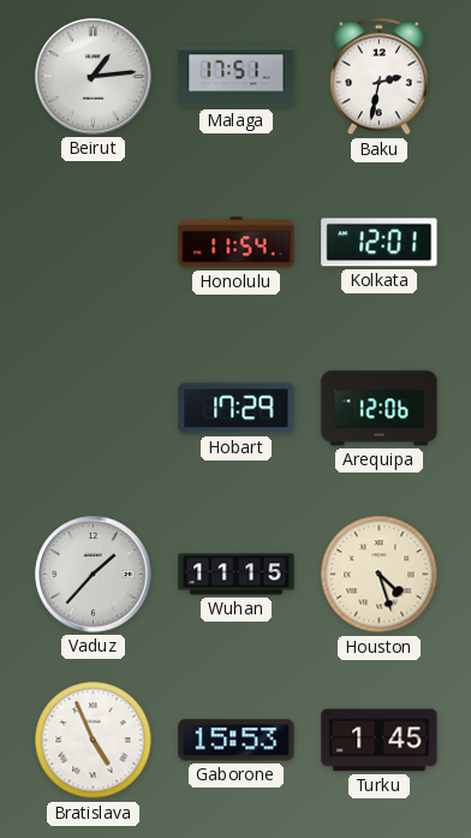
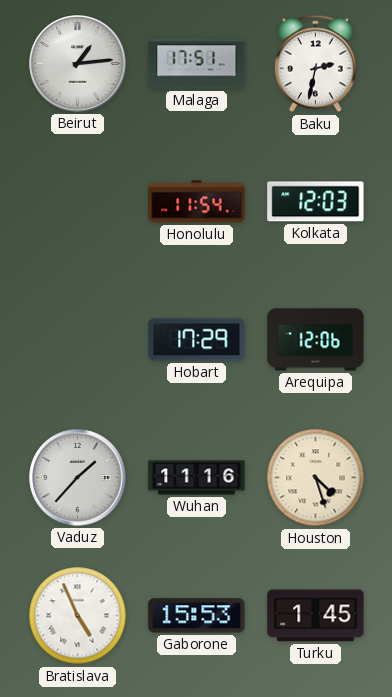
Kolkata: 12:01 -> 12:03
Wuhan: 11:15 -> 11:16
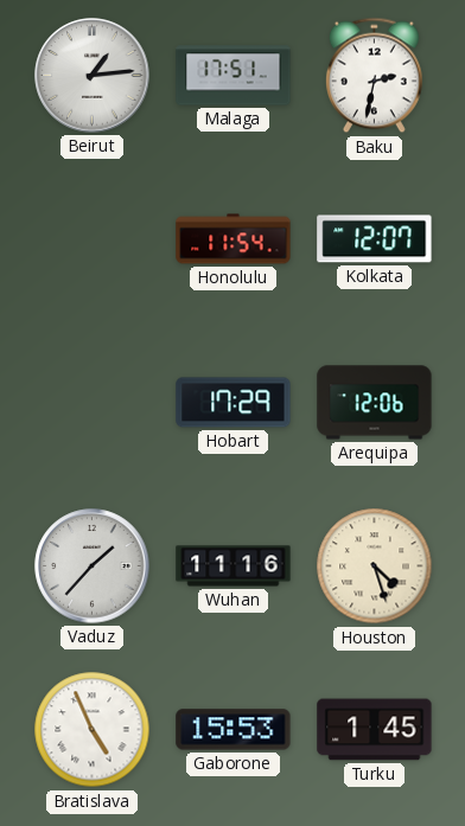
Kolkata: 12:03 -> 12:07
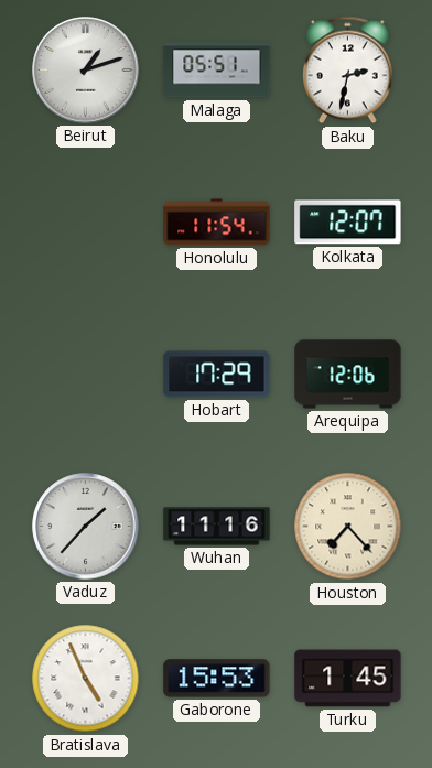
Beirut: 1:14 -> 1:12
Malaga: 17:51 -> 05:51
Houston: 4:27 -> 7:23
